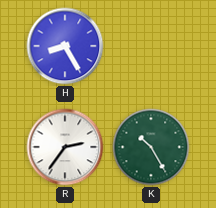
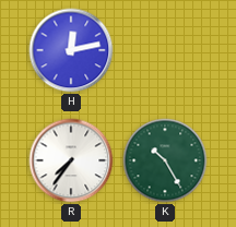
H: 8:25 -> 12:13
R: 2:36 -> 7:36
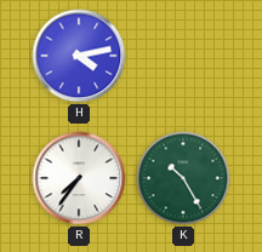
H: 12:13 -> 4:13
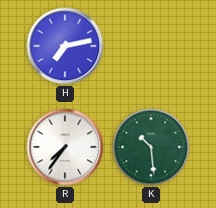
H: 4:13 -> 7:13
K: 10:25 -> 10:29
